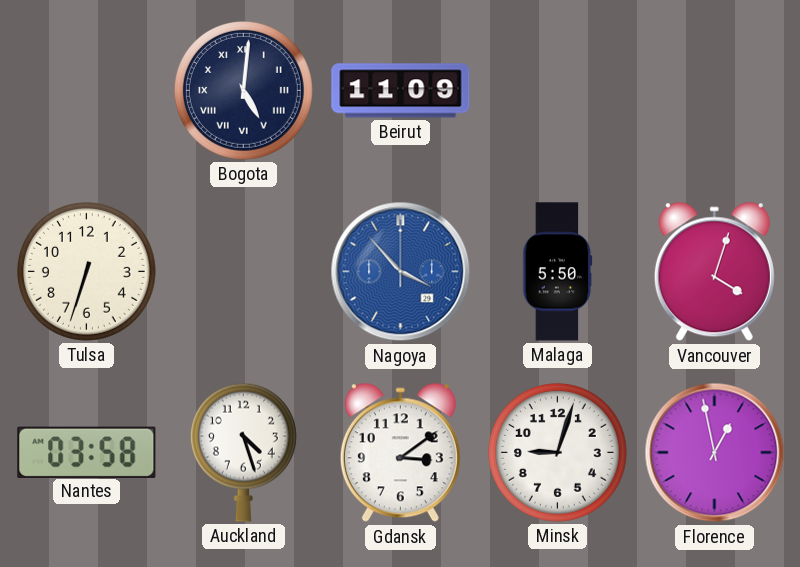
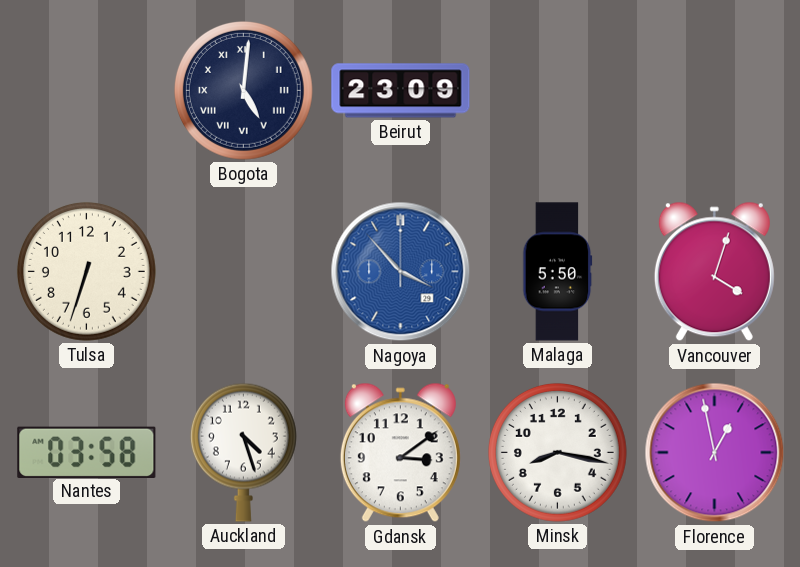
Beirut: 11:09 -> 23:09
Minsk: 9:03 -> 8:17
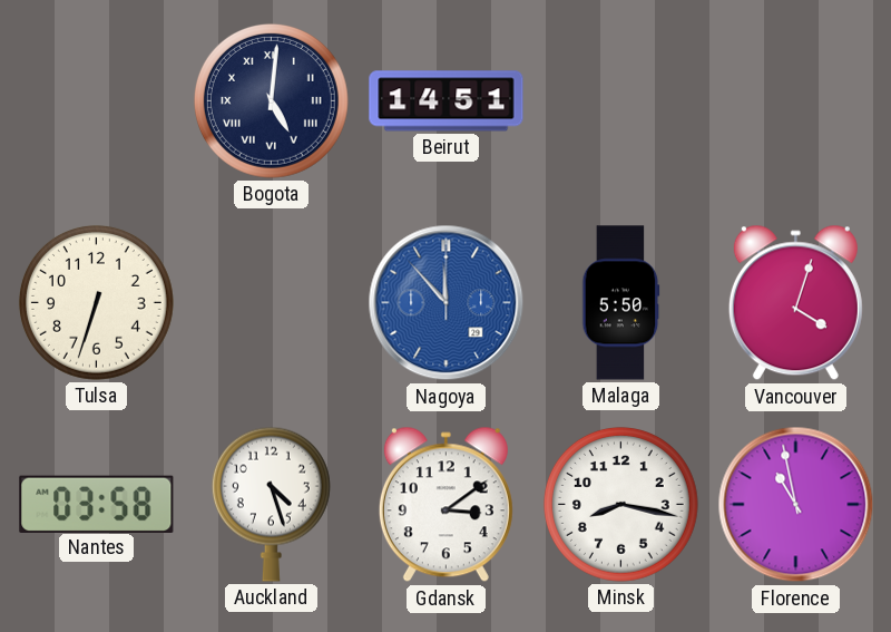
Beirut: 23:09 -> 14:51
Nagoya: 3:53 -> 11:53
Florence: 12:58 -> 10:58
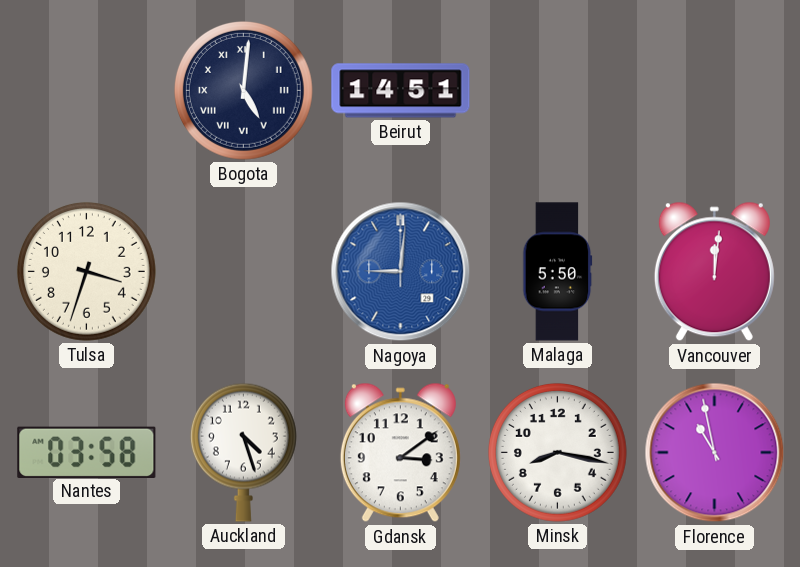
Tulsa: 6:33 -> 3:33
Nagoya: 11:53 -> 9:01
Vancouver: 4:03 -> 12:01
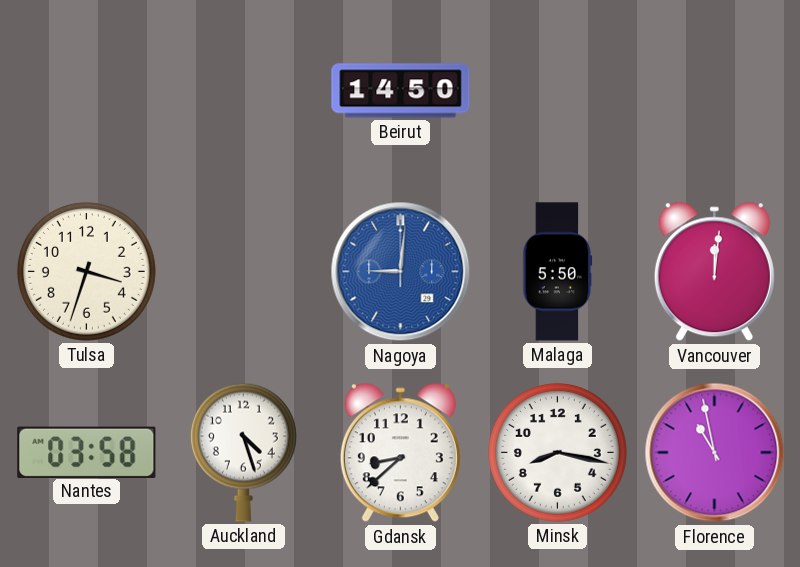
Bogota: 5:01 -> none
Beirut: 14:51 -> 14:50
Gdansk: 3:09 -> 8:38
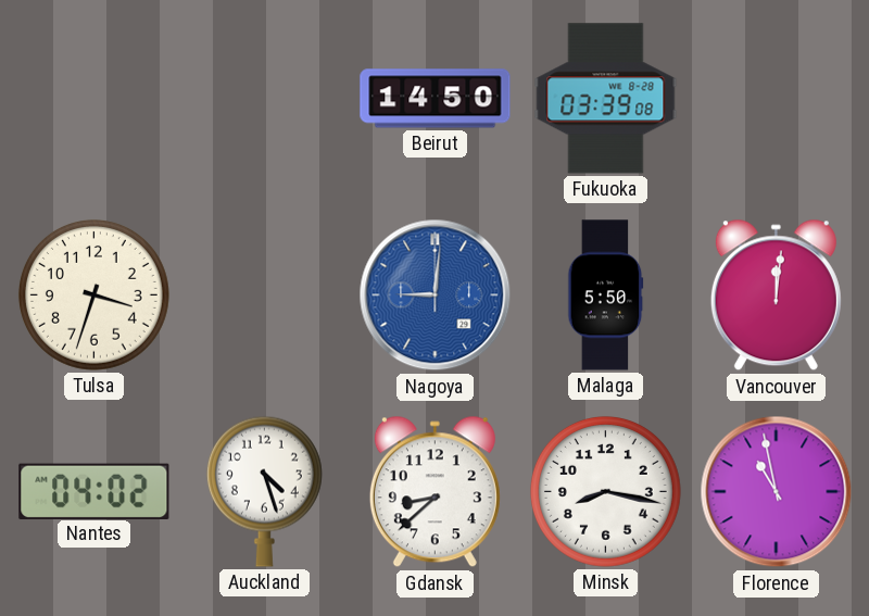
Fukuoka: none -> 03:39
Nantes: 03:58 -> 04:02
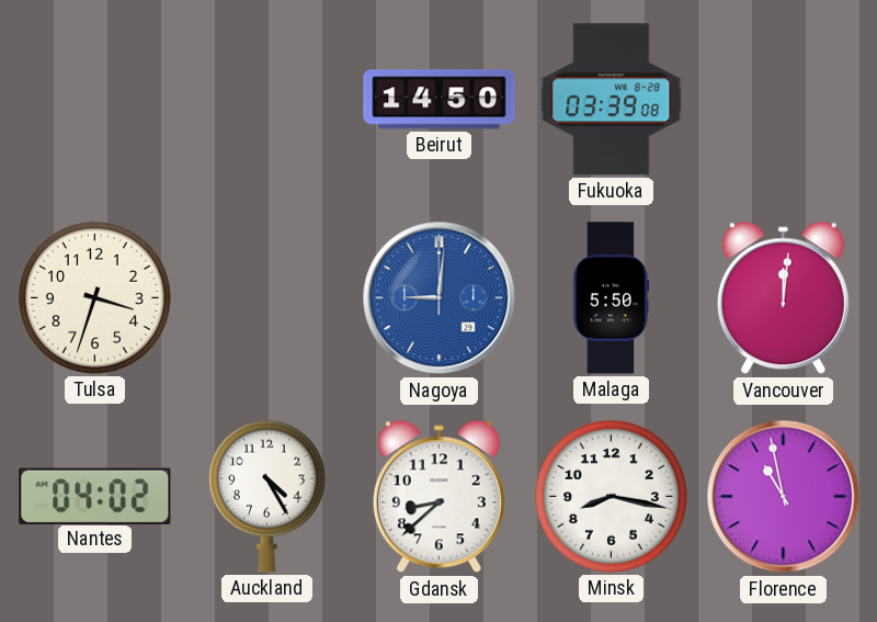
Auckland: 4:27 -> 4:25
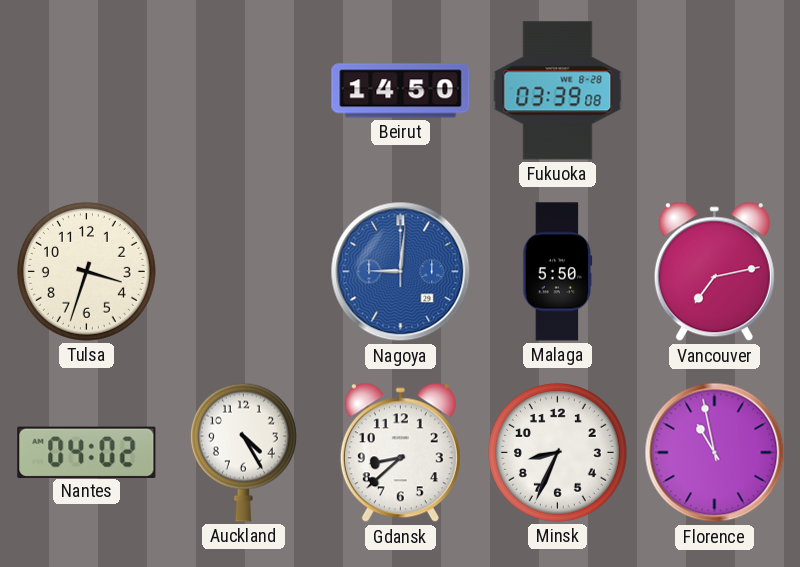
Vancouver: 12:01 -> 7:13
Minsk: 8:17 -> 8:34
